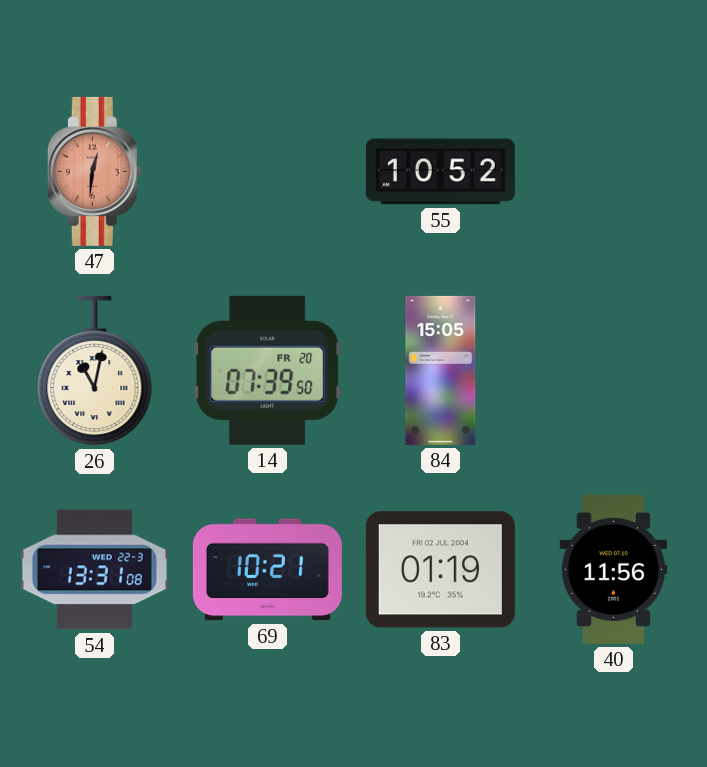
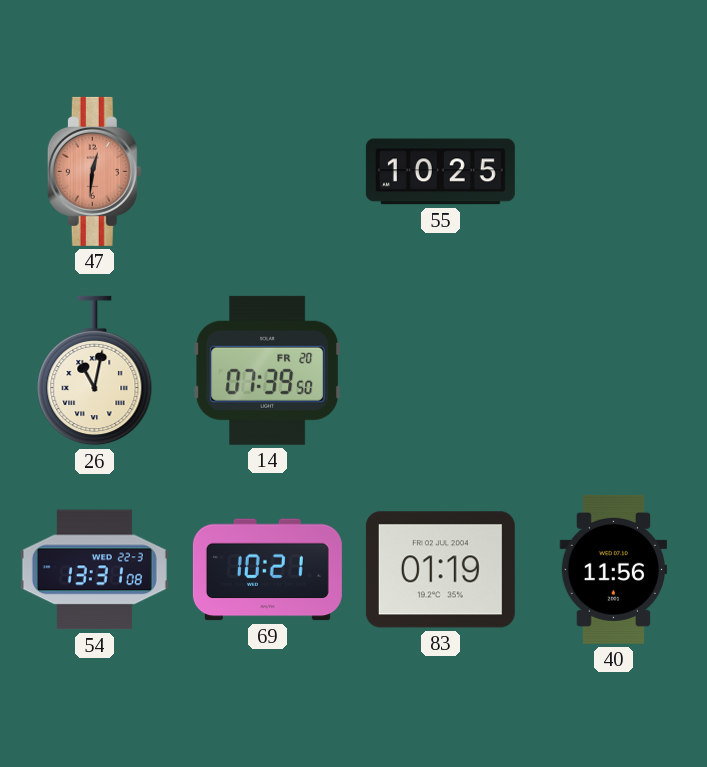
55: 10:52 -> 10:25
84: 15:05 -> none
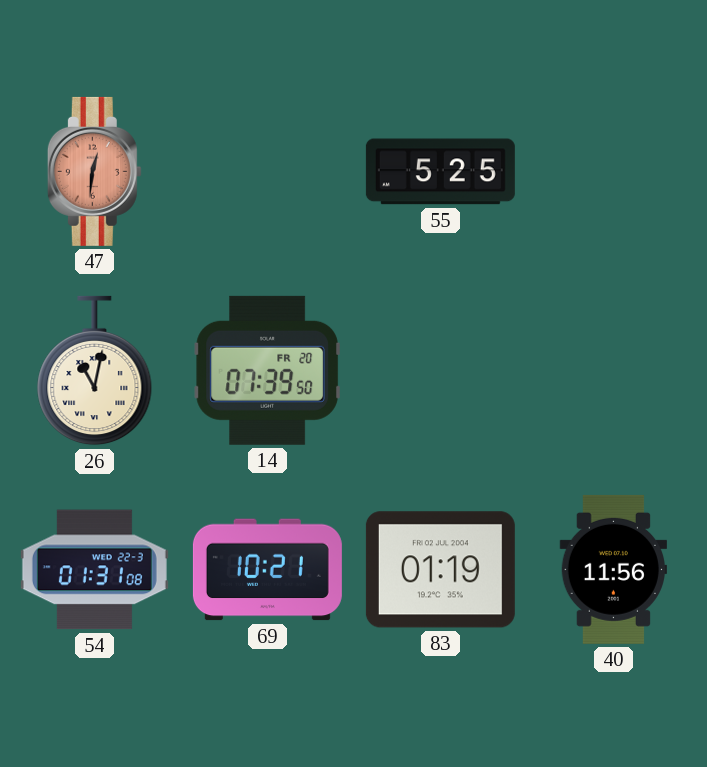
55: 10:25 -> 5:25
54: 13:31 -> 01:31
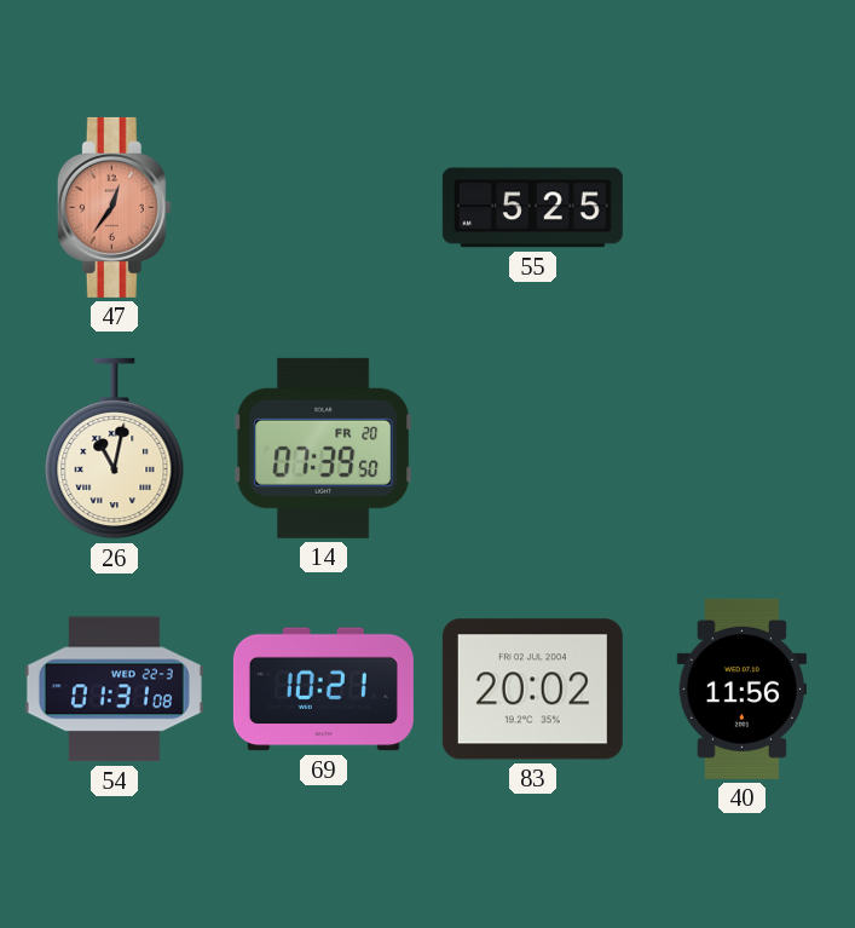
47: 12:31 -> 12:36
83: 01:19 -> 20:02
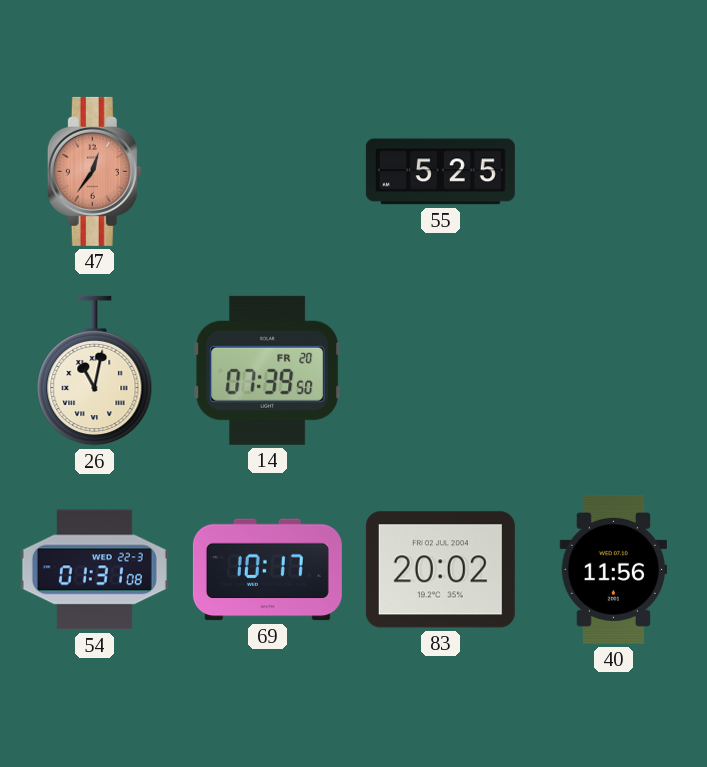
69: 10:21 -> 10:17
